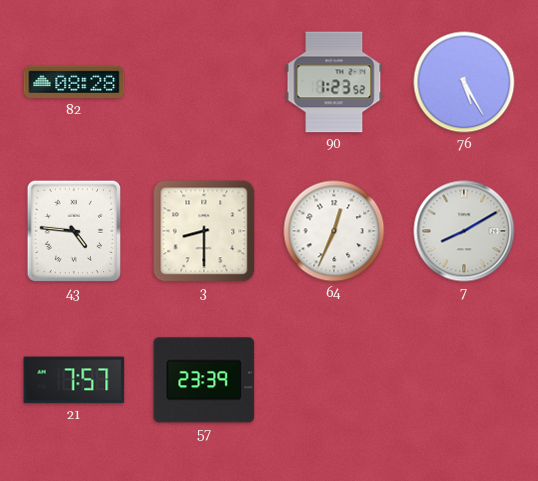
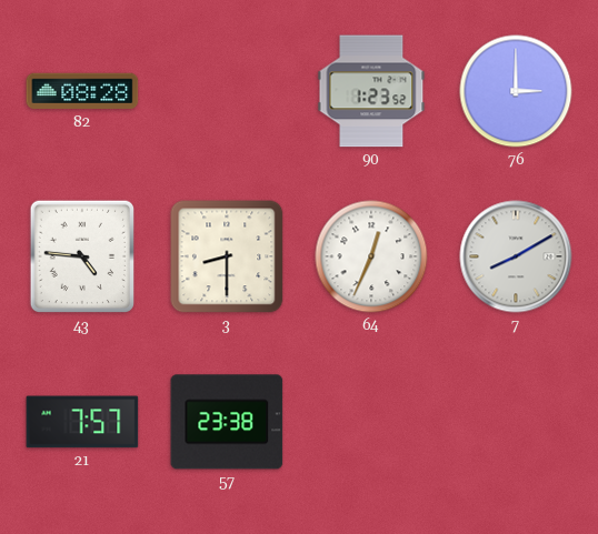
76: 5:25 -> 3:00
57: 23:39 -> 23:38
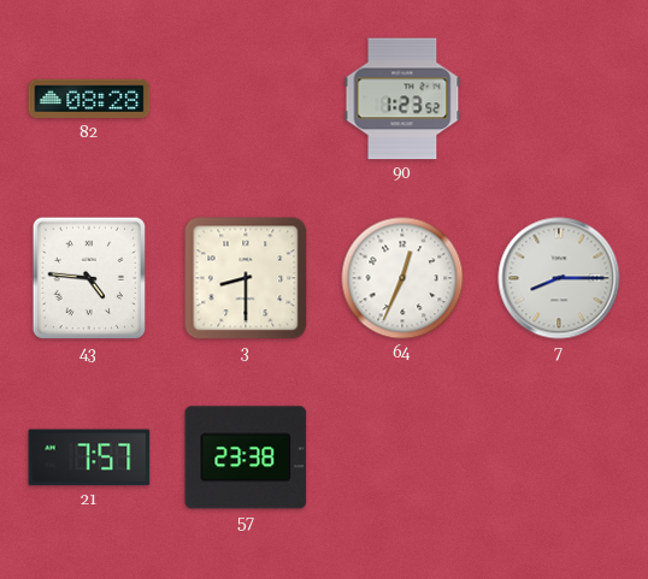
76: 3:00 -> none
7: 8:10 -> 8:15
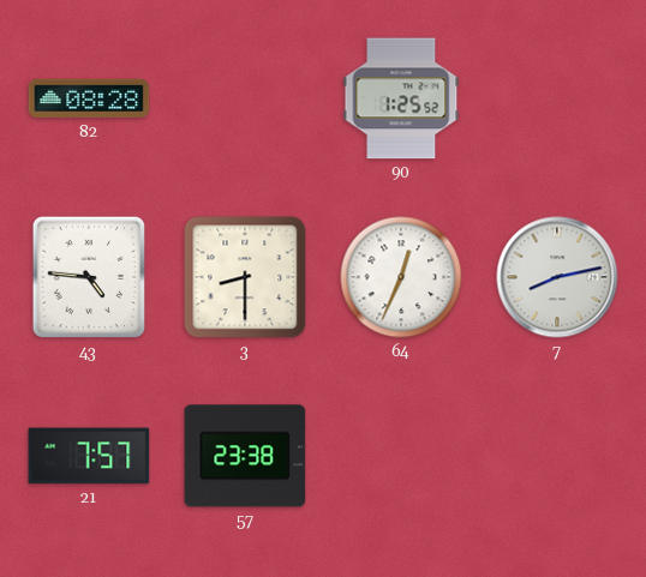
90: 1:23 -> 1:25
7: 8:15 -> 8:13
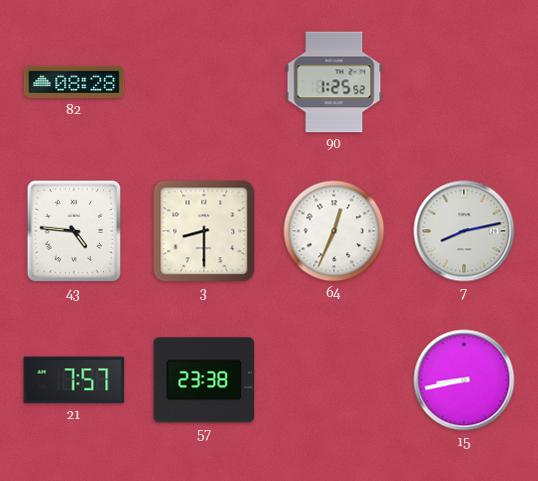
15: none -> 8:43
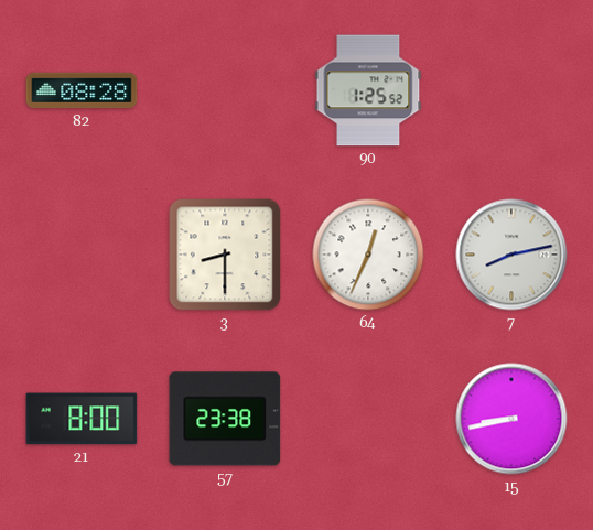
43: 4:46 -> none
21: 7:57 -> 8:00
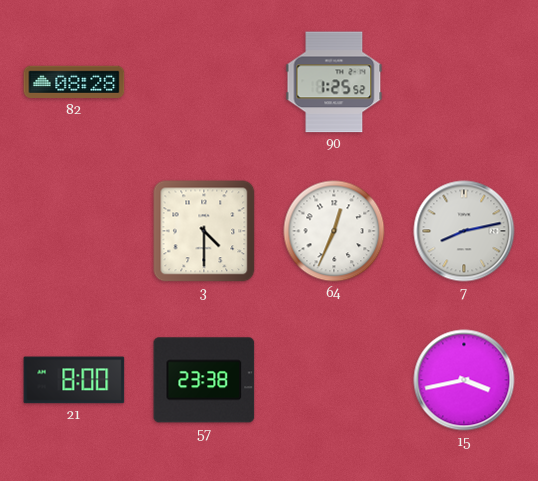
3: 8:30 -> 4:30
15: 8:43 -> 3:43
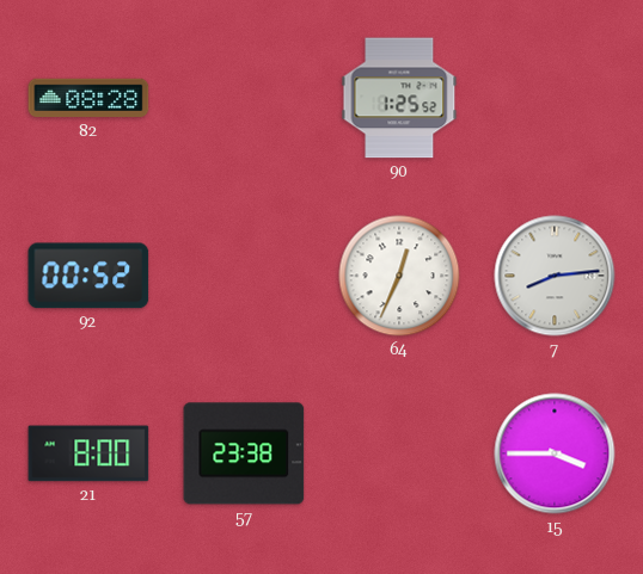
92: none -> 00:52
3: 4:30 -> none
7: 8:13 -> 8:14
15: 3:43 -> 3:45
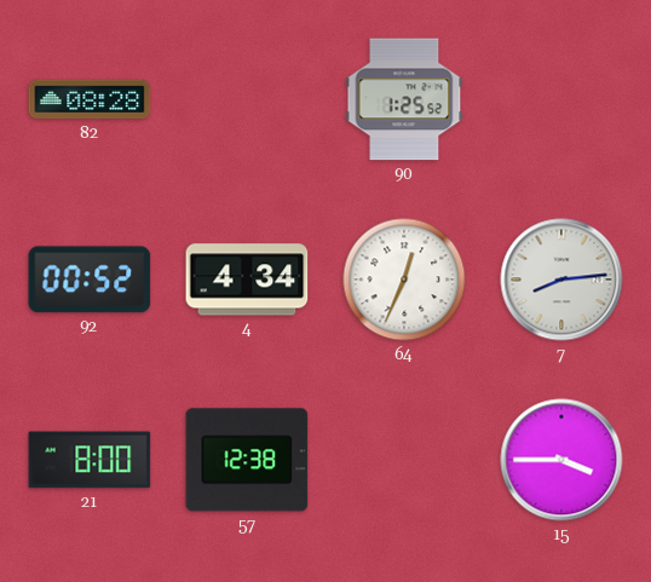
4: none -> 4:34
57: 23:38 -> 12:38
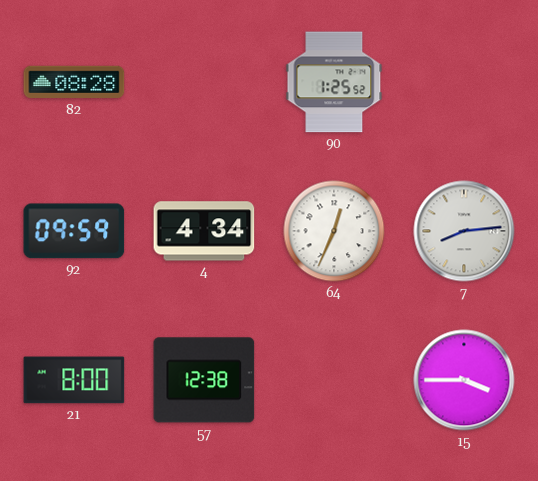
92: 00:52 -> 09:59
